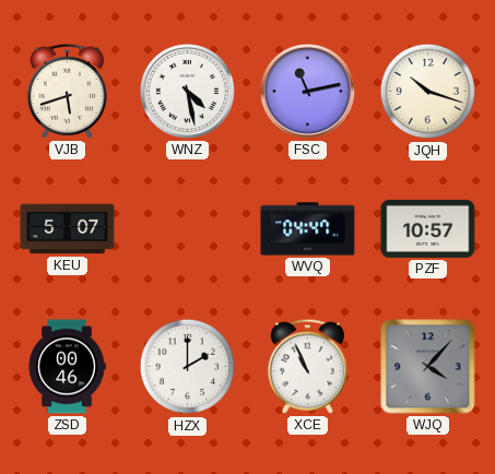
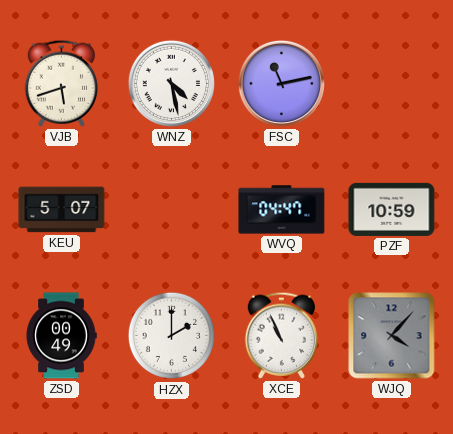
JQH: 10:18 -> none
PZF: 10:57 -> 10:59
ZSD: 00:46 -> 00:49
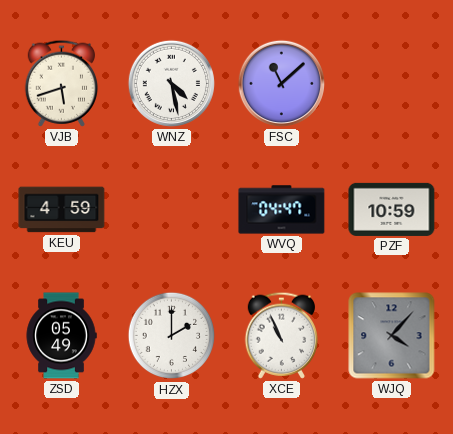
FSC: 11:13 -> 11:08
KEU: 5:07 -> 4:59
ZSD: 00:49 -> 05:49
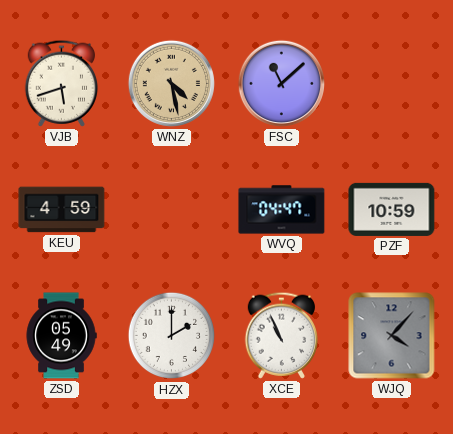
WNZ dial: white -> champagne
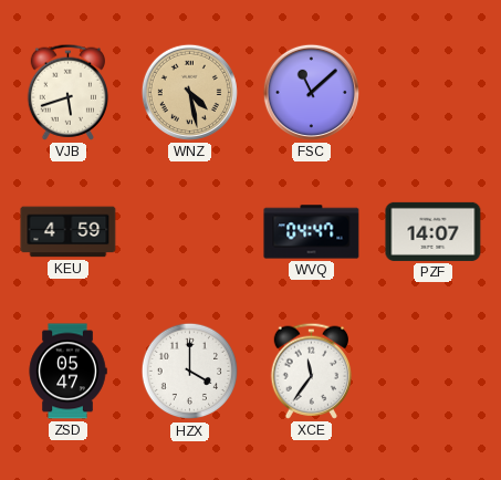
PZF: 10:59 -> 14:07
ZSD: 05:49 -> 05:47
HZX: 2:00 -> 4:00
XCE: 10:56 -> 11:36
WJQ: 4:07 -> none
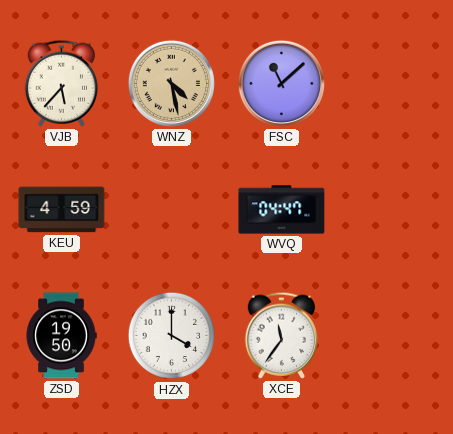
VJB: 5:42 -> 5:37
PZF: 14:07 -> none
ZSD: 05:47 -> 19:50
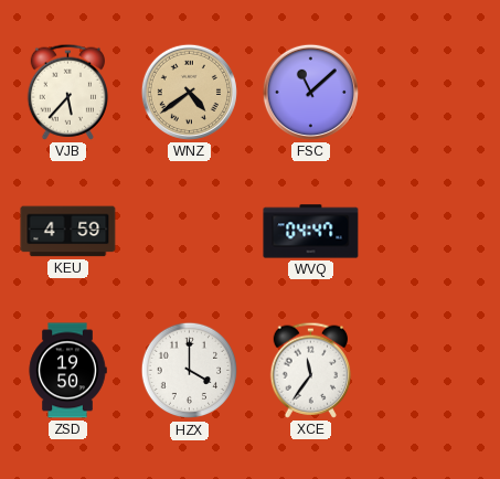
WNZ: 4:28 -> 4:39
